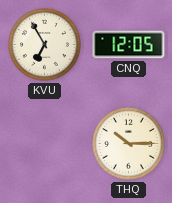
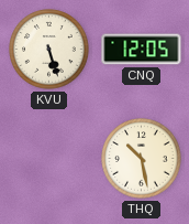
KVU: 6:55 -> 5:27
THQ: 10:15 -> 10:28
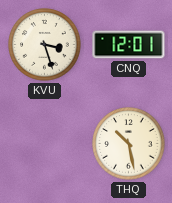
KVU: 5:27 -> 3:27
CNQ: 12:05 -> 12:01
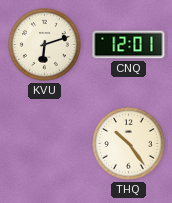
KVU: 3:27 -> 6:12
THQ: 10:28 -> 10:24
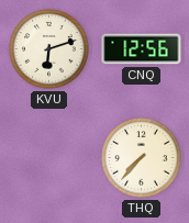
CNQ: 12:01 -> 12:56
THQ: 10:24 -> 7:37
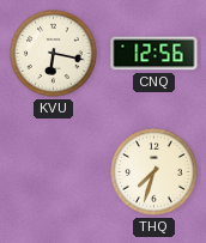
KVU: 6:12 -> 6:17
THQ: 7:37 -> 7:33
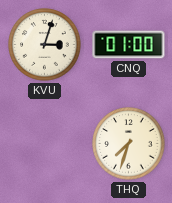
KVU: 6:17 -> 3:03
CNQ: 12:56 -> 01:00
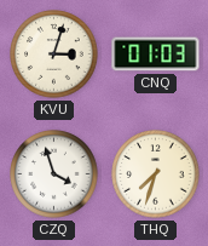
CNQ: 01:00 -> 01:03
CZQ: none -> 3:57
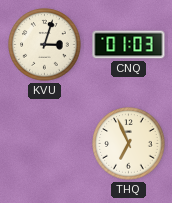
CZQ: 3:57 -> none
THQ: 7:33 -> 6:56
